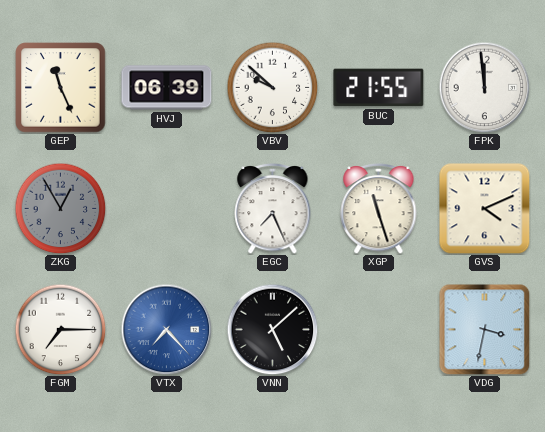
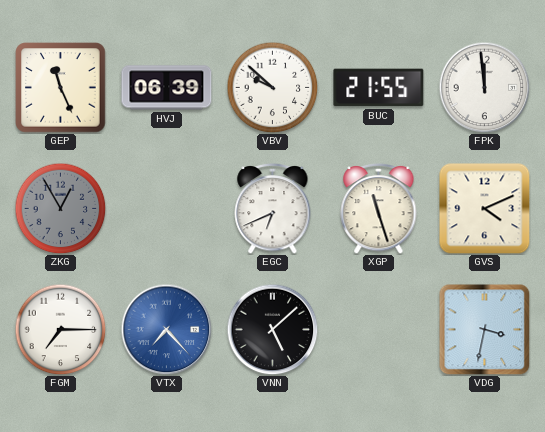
EGC: 7:26 -> 6:41
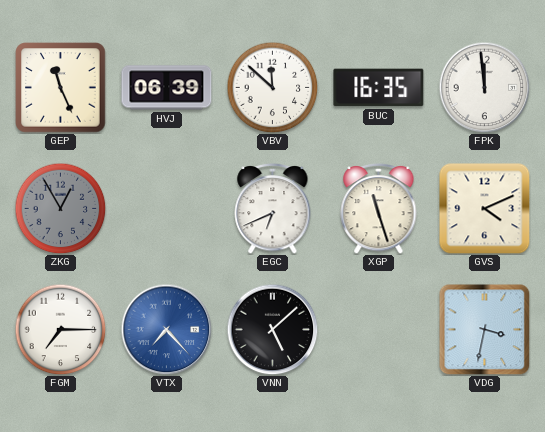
VBV: 9:52 -> 11:52
BUC: 21:55 -> 16:35
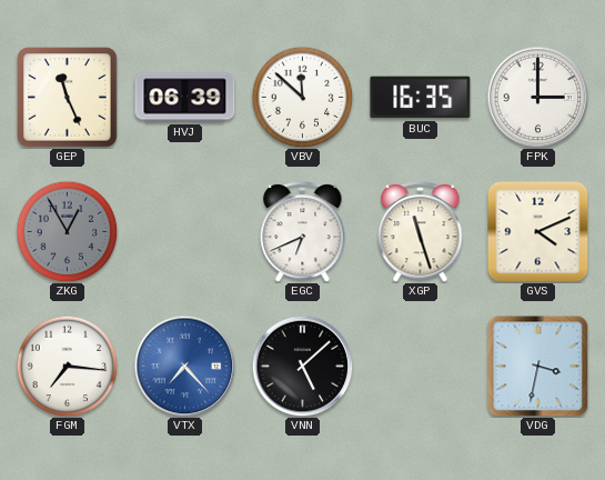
FPK: 11:59 -> 3:00
FGM: 7:15 -> 7:16
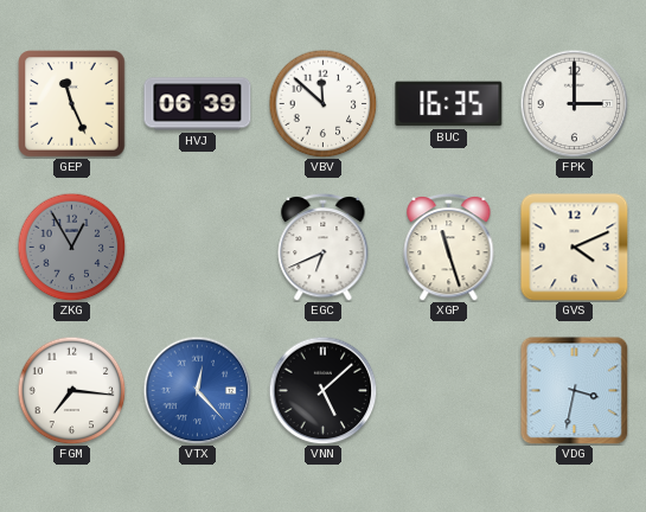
VTX: 7:23 -> 12:23
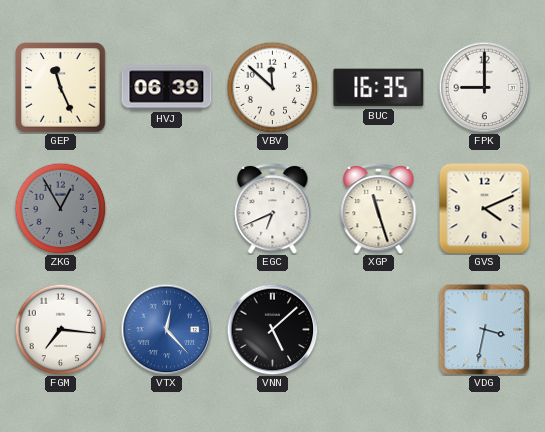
FPK: 3:00 -> 9:00
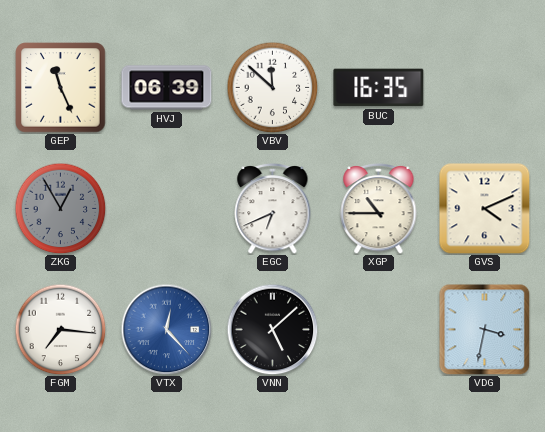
FPK: 9:00 -> none
XGP: 11:27 -> 10:45
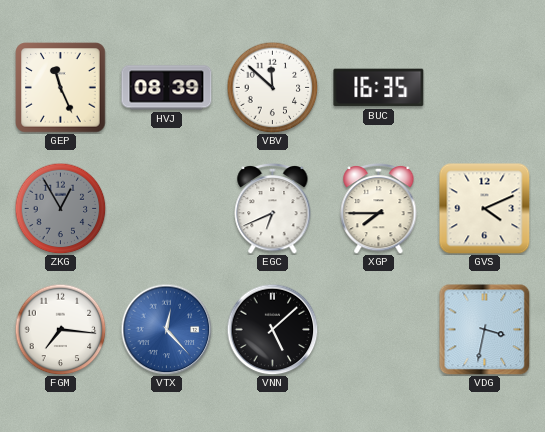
HVJ: 06:39 -> 08:39
XGP: 10:45 -> 7:45
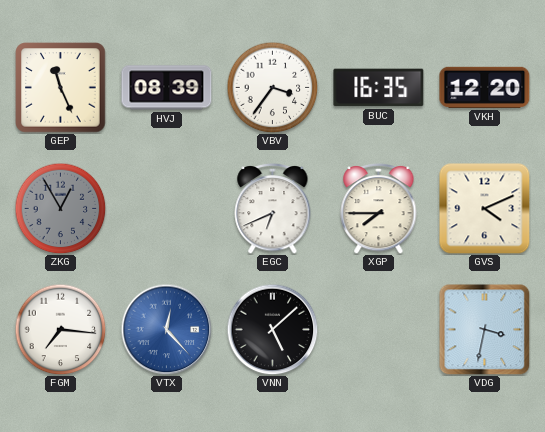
VBV: 11:52 -> 3:36
VKH: none -> 12:20
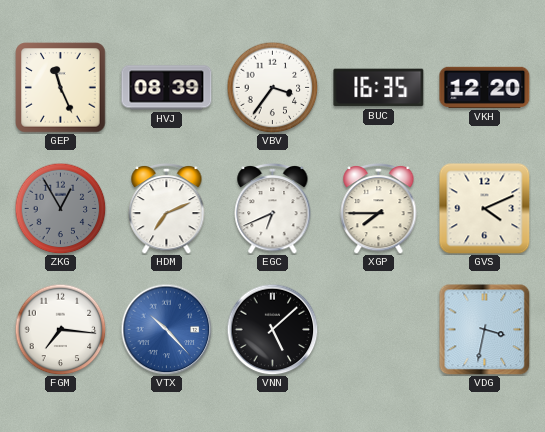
HDM: none -> 7:11
VTX: 12:23 -> 10:23
